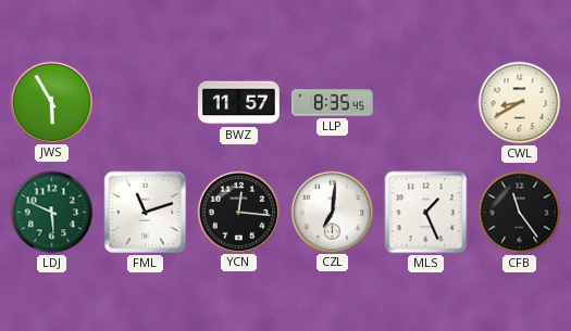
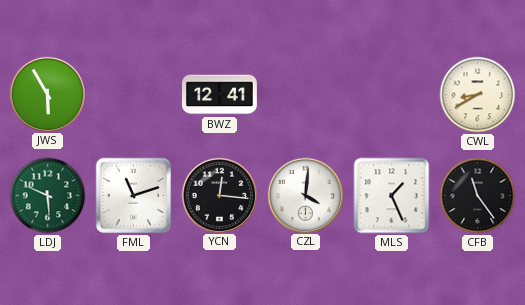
BWZ: 11:57 -> 12:41
LLP: 8:35 -> none
CZL: 7:01 -> 4:01
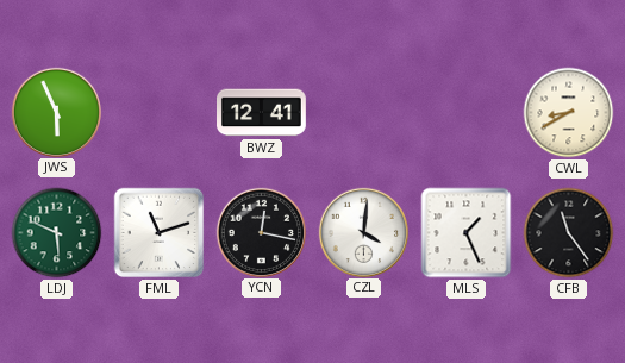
JWS: 5:55 -> 5:56
YCN: 12:16 -> 12:17
